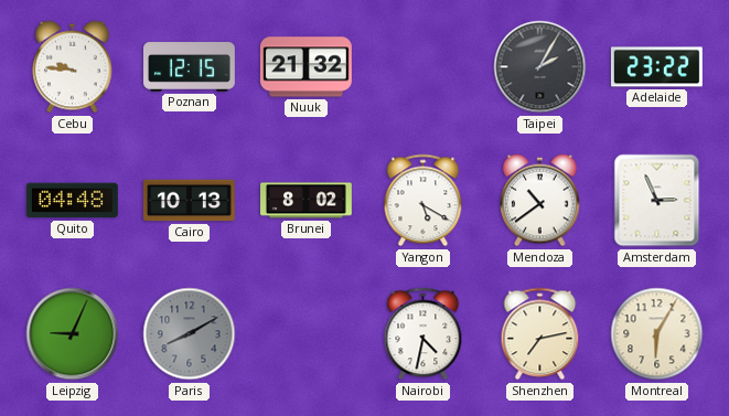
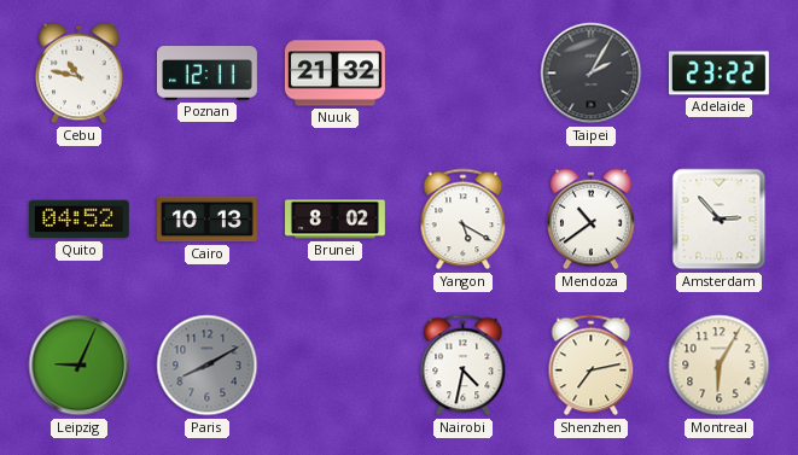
Cebu: 9:46 -> 10:47
Poznan: 12:15 -> 12:11
Quito: 04:48 -> 04:52
Amsterdam: 2:56 -> 2:53
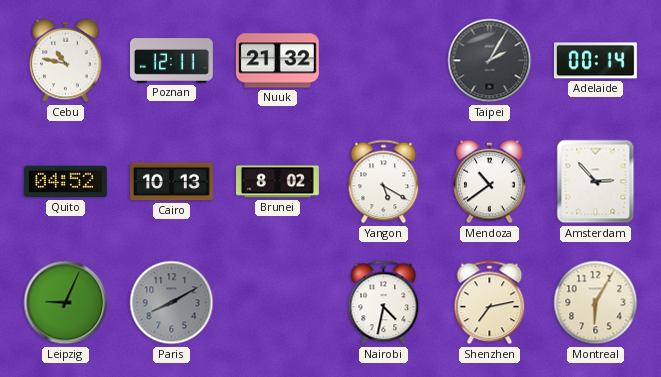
Adelaide: 23:22 -> 00:14
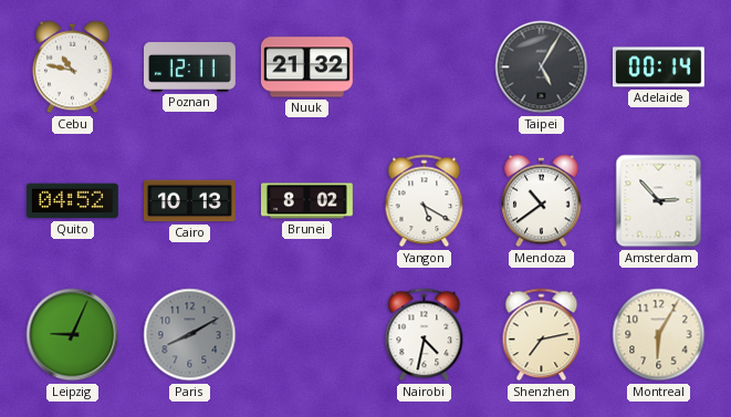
Taipei: 2:05 -> 5:05
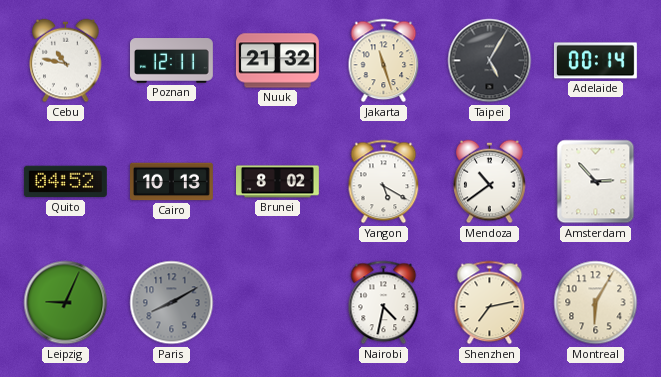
Jakarta: none -> 11:27
